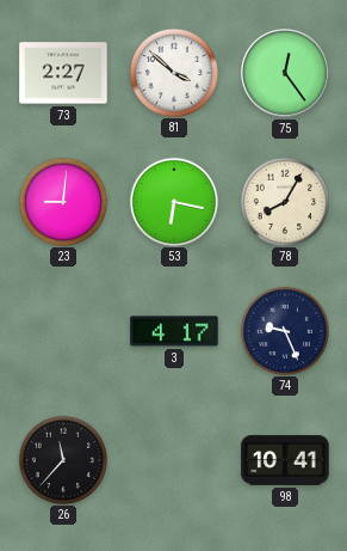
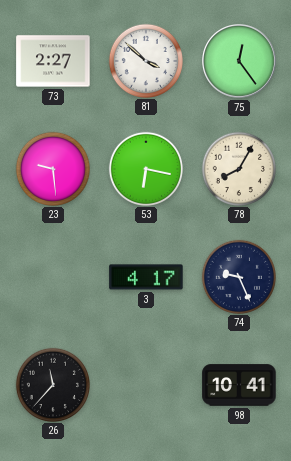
23: 9:01 -> 9:29
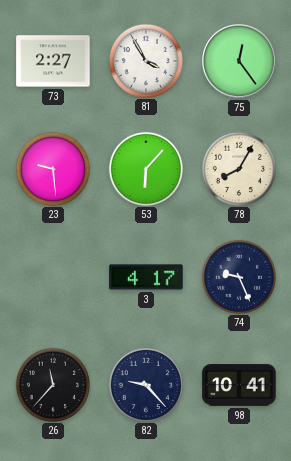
81: 3:52 -> 3:55
53: 6:17 -> 6:07
82: none -> 9:23
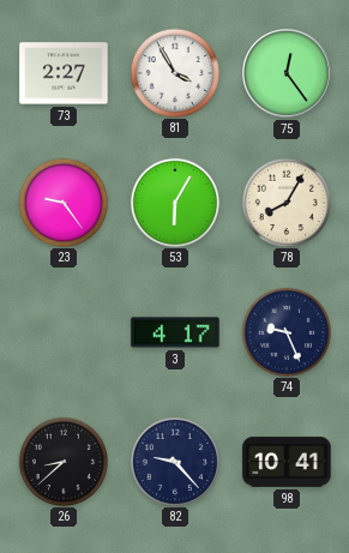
23: 9:29 -> 9:24
53: 6:07 -> 6:05
26: 11:37 -> 8:38
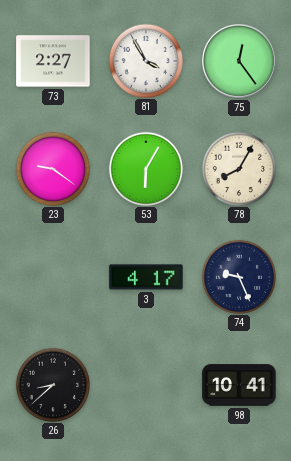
23: 9:24 -> 9:21
82: 9:23 -> none
